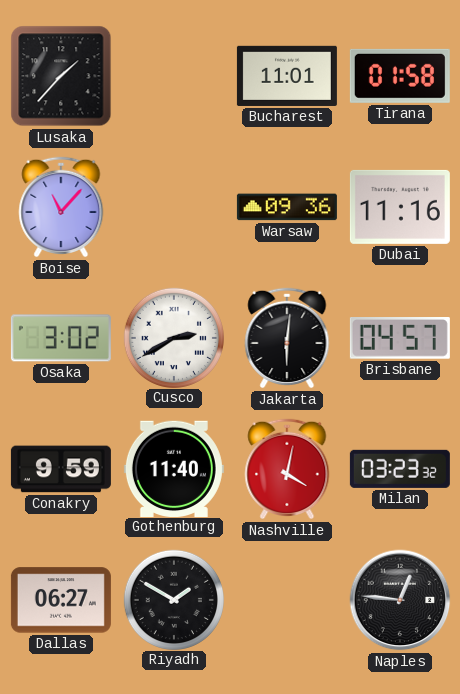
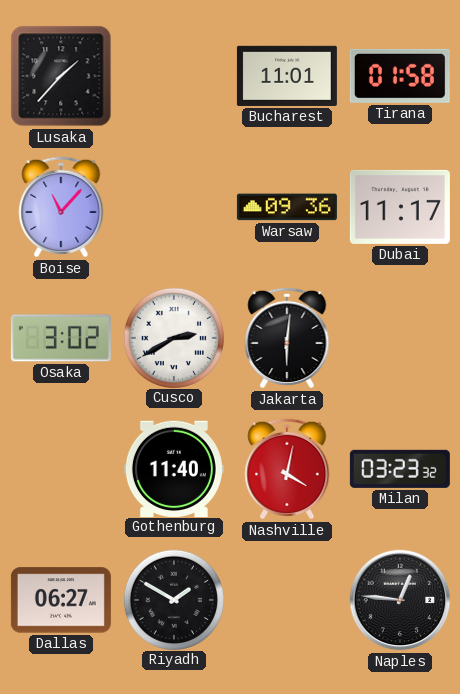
Dubai: 11:16 -> 11:17
Brisbane: 04:57 -> none
Conakry: 9:59 -> none
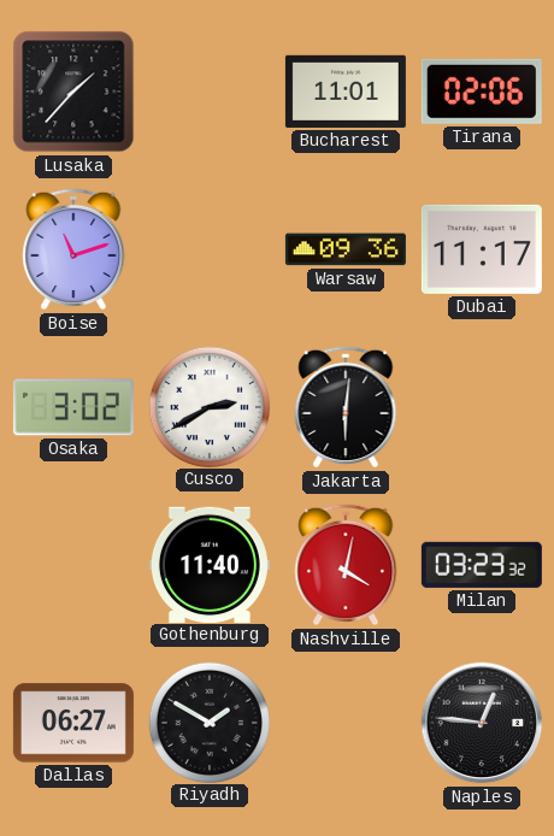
Tirana: 01:58 -> 02:06
Boise: 11:07 -> 11:12
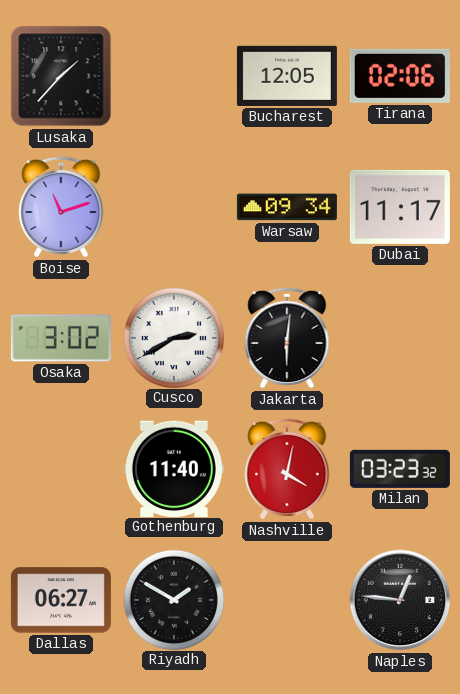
Bucharest: 11:01 -> 12:05
Warsaw: 09:36 -> 09:34
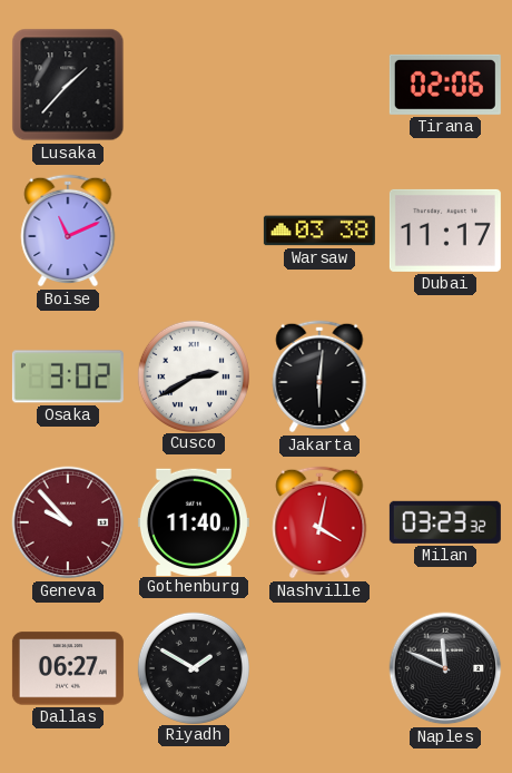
Bucharest: 12:05 -> none
Boise: 11:12 -> 11:11
Warsaw: 09:34 -> 03:38
Geneva: none -> 9:53
Naples: 12:46 -> 11:49
